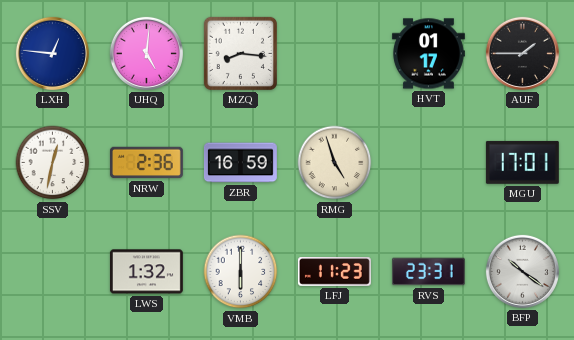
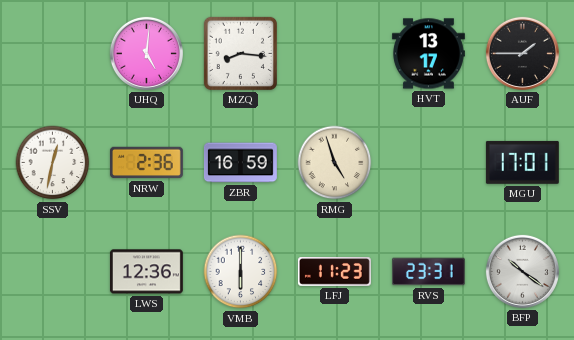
LXH: 12:46 -> none
HVT: 01:17 -> 13:17
LWS: 1:32 -> 12:36
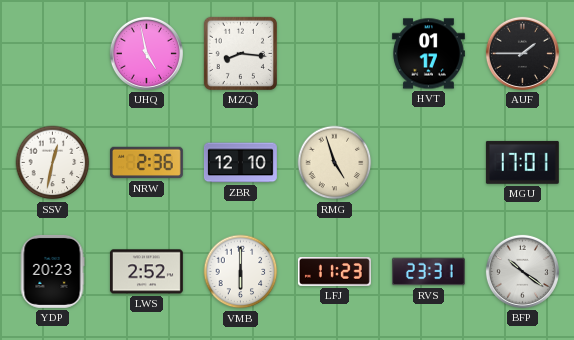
UHQ: 5:01 -> 4:58
HVT: 13:17 -> 01:17
ZBR: 16:59 -> 12:10
YDP: none -> 20:23
LWS: 12:36 -> 2:52
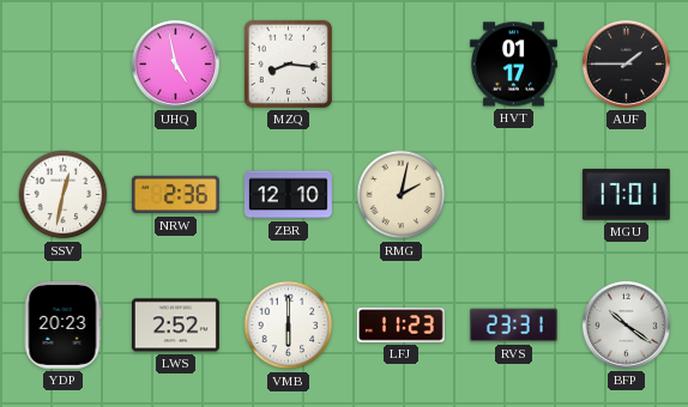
RMG: 4:57 -> 2:02
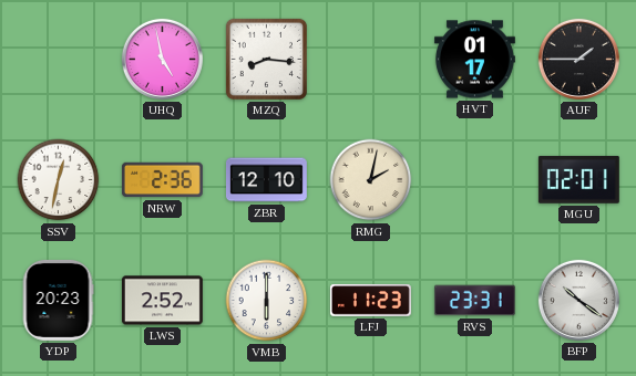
MGU: 17:01 -> 02:01
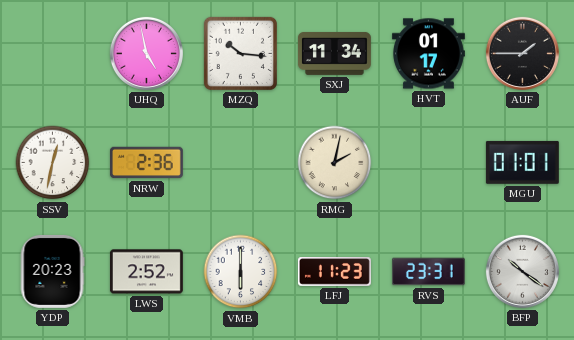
MZQ: 8:16 -> 10:16
SXJ: none -> 11:34
ZBR: 12:10 -> none
MGU: 02:01 -> 01:01
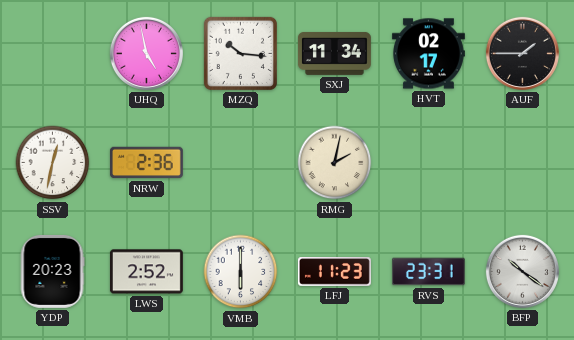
HVT: 01:17 -> 02:17
MGU: 01:01 -> none
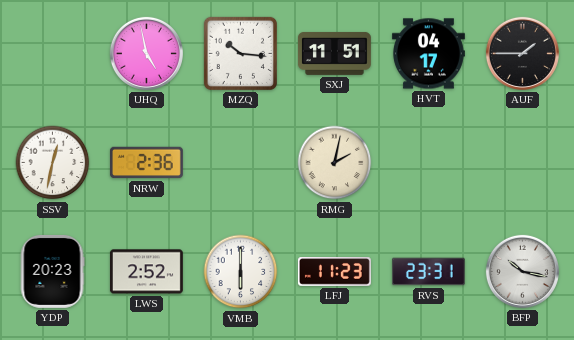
SXJ: 11:34 -> 11:51
HVT: 02:17 -> 04:17
BFP: 10:21 -> 10:17
